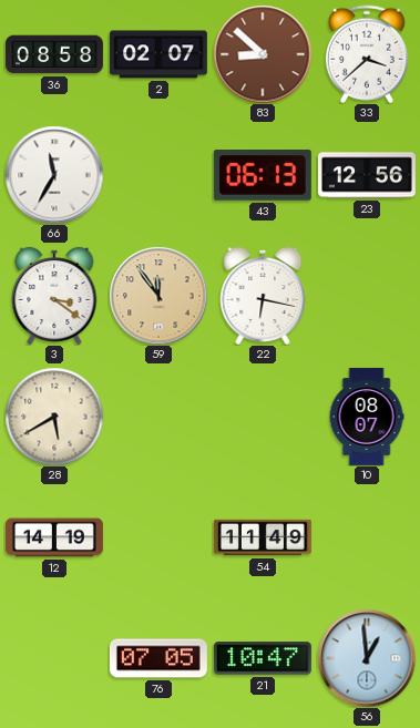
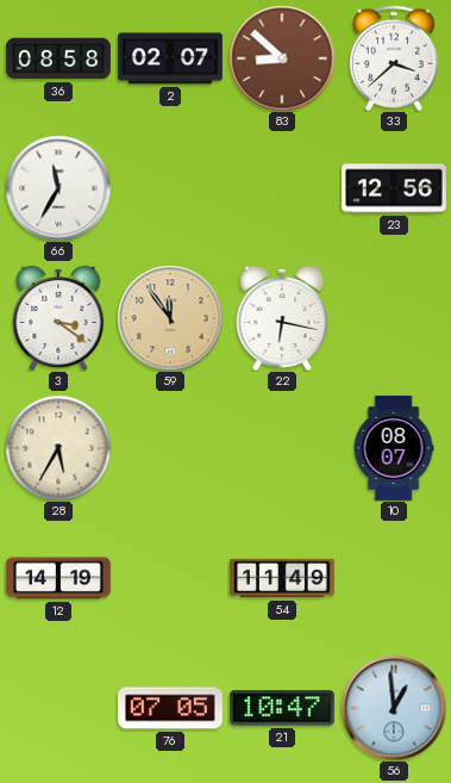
43: 06:13 -> none
28: 5:40 -> 5:35
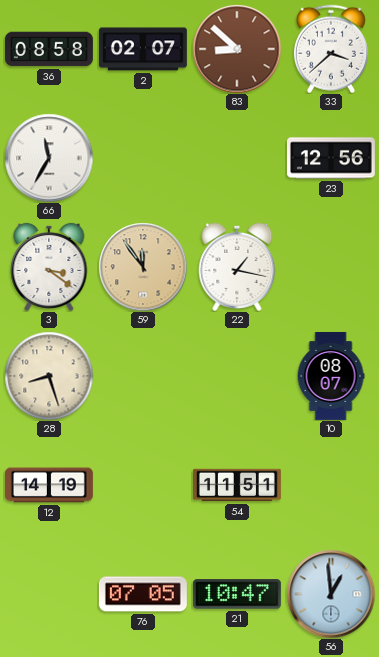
22: 6:17 -> 1:17
28: 5:35 -> 8:27
54: 11:49 -> 11:51
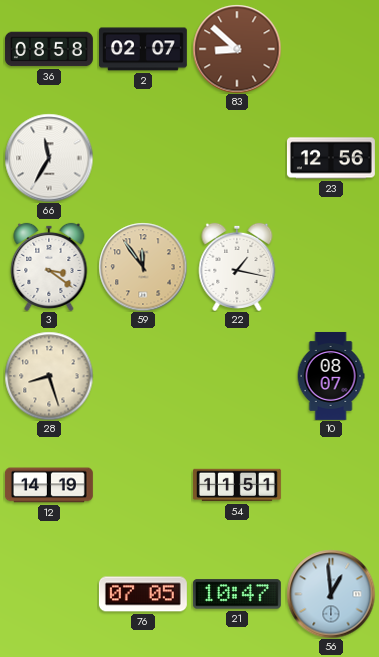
33: 3:38 -> none
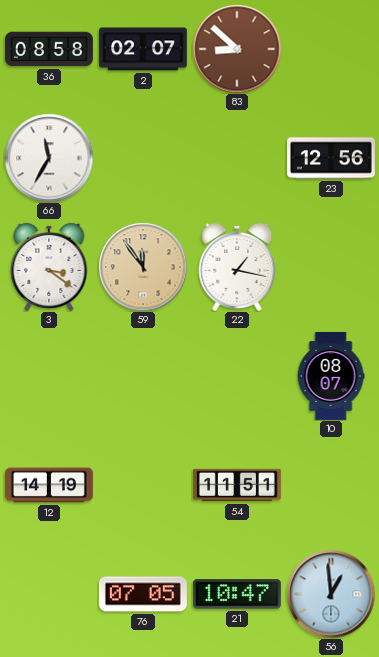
28: 8:27 -> none
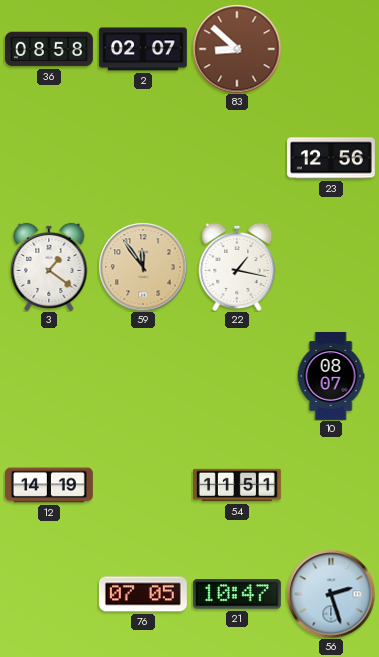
66: 11:35 -> none
3: 3:21 -> 1:21
56: 12:59 -> 2:27
